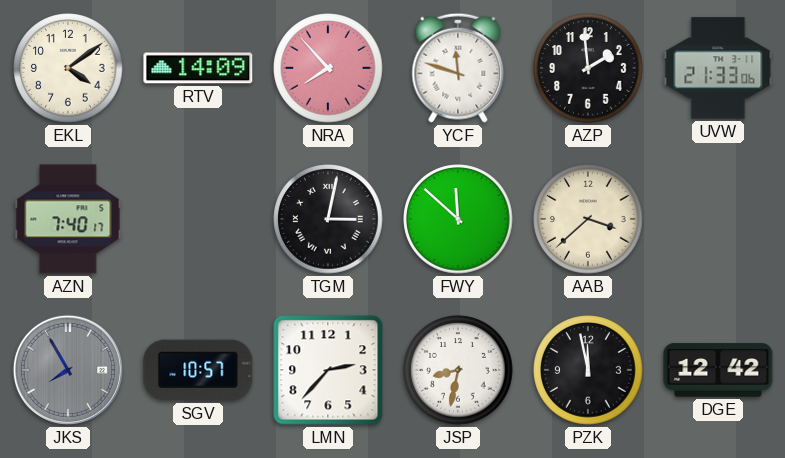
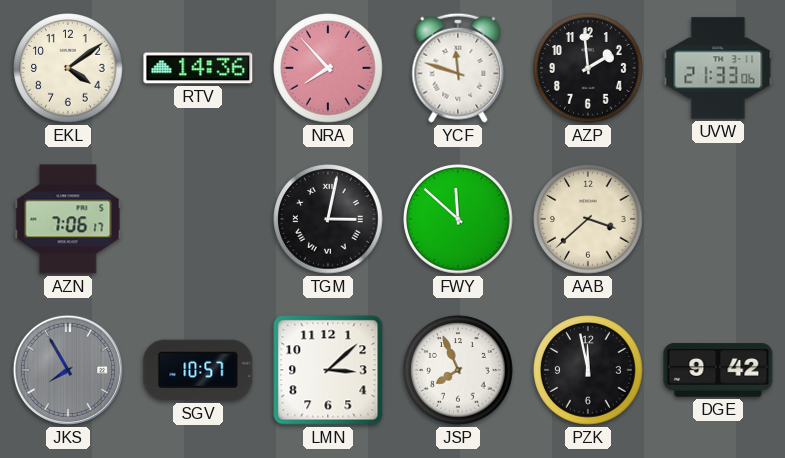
RTV: 14:09 -> 14:36
AZN: 7:40 -> 7:06
LMN: 2:37 -> 3:08
JSP: 8:32 -> 7:56
DGE: 12:42 -> 9:42
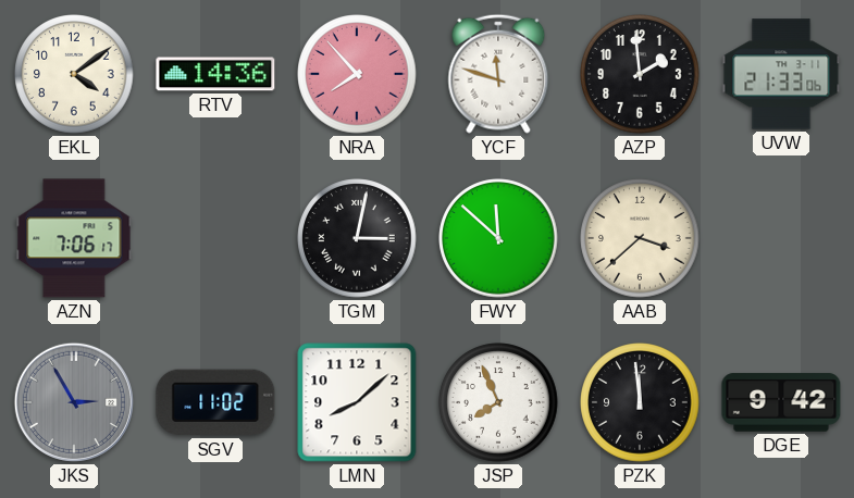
JKS: 7:55 -> 2:55
SGV: 10:57 -> 11:02
LMN: 3:08 -> 8:08
PZK: 11:58 -> 11:59
